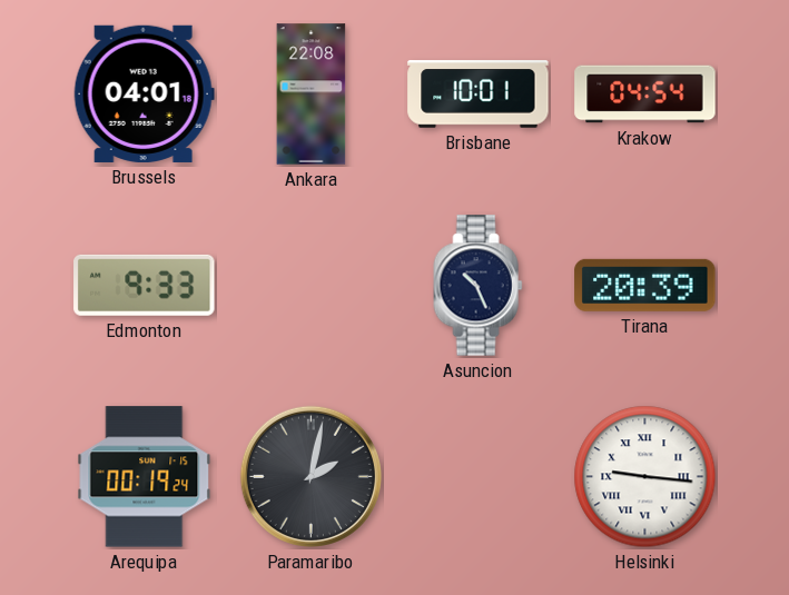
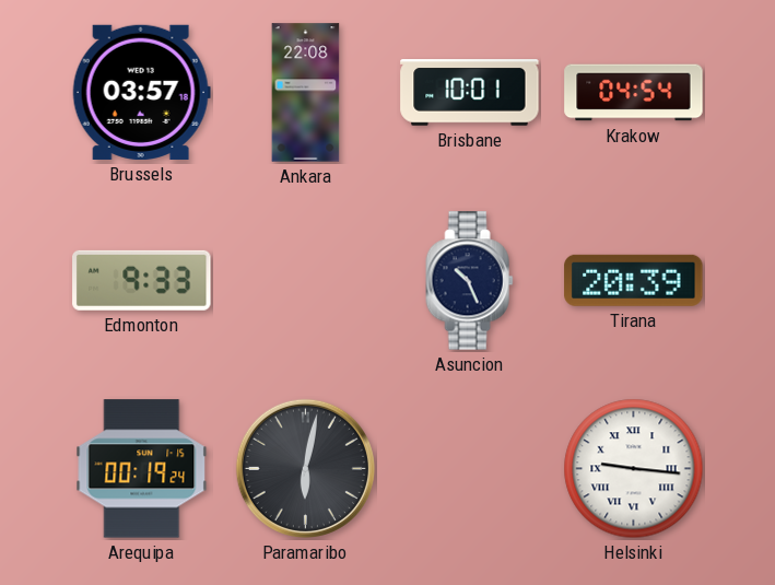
Brussels: 04:01 -> 03:57
Paramaribo: 2:02 -> 6:02
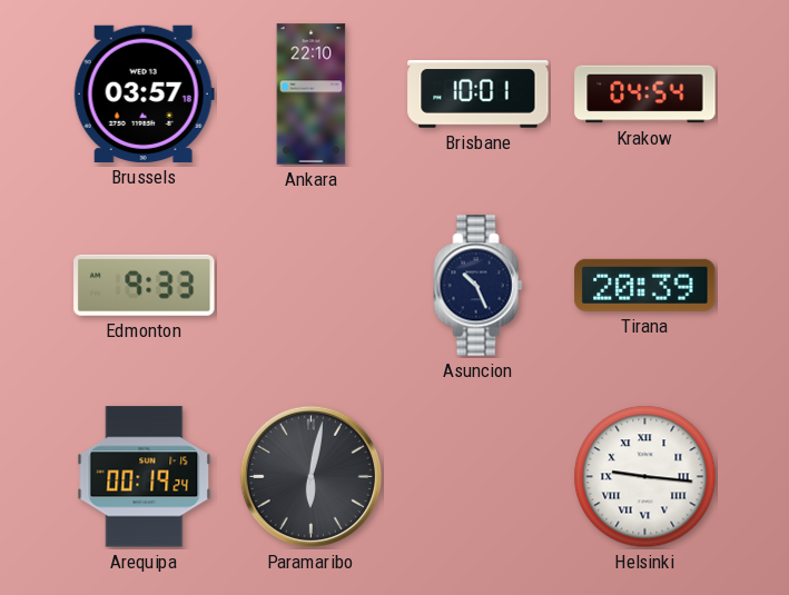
Ankara: 22:08 -> 22:10
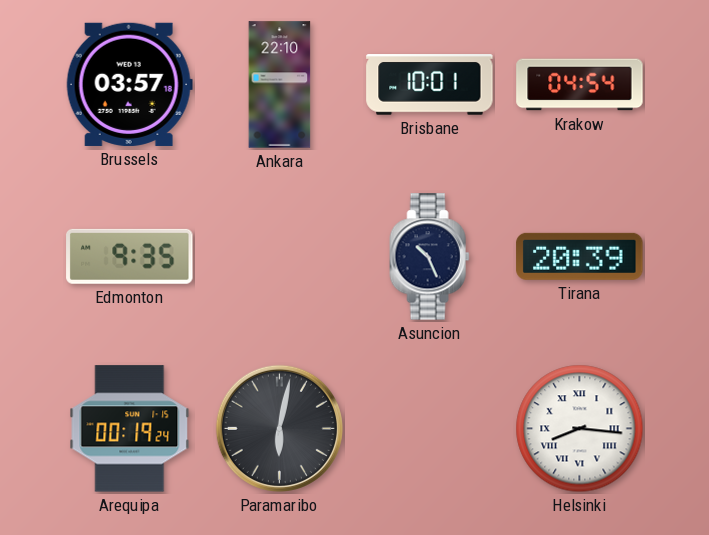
Edmonton: 9:33 -> 9:35
Helsinki: 9:16 -> 8:16
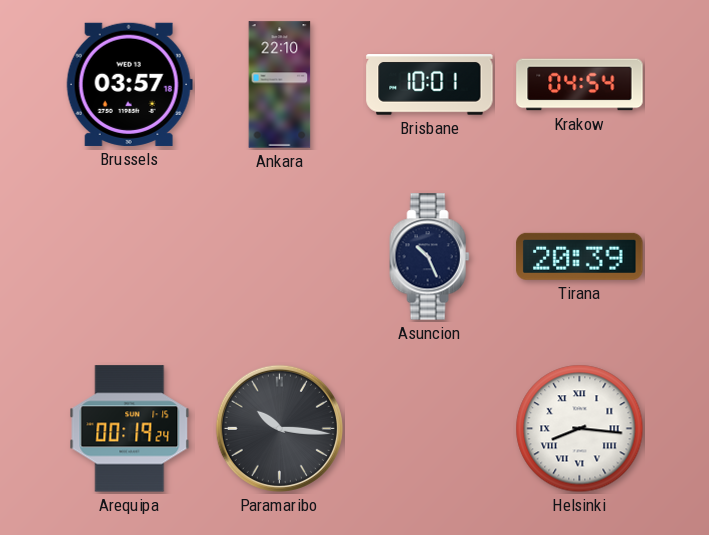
Edmonton: 9:35 -> none
Paramaribo: 6:02 -> 10:16
